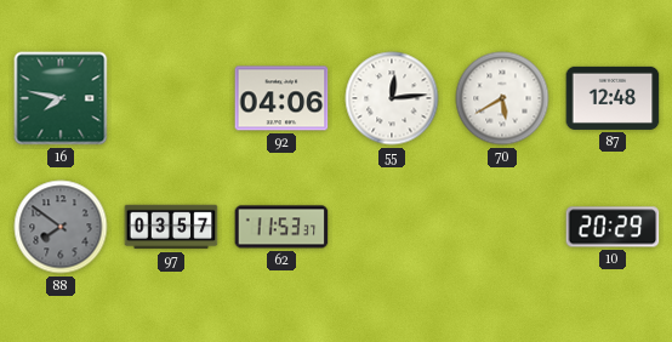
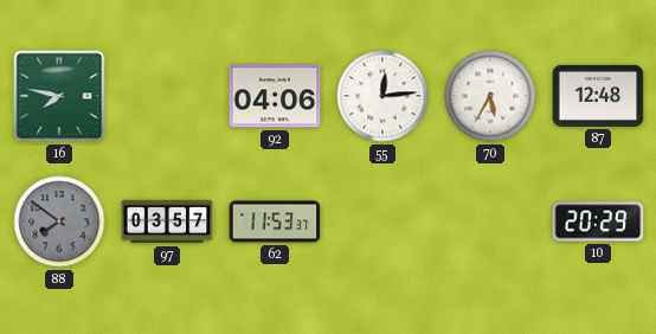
70: 5:40 -> 5:35
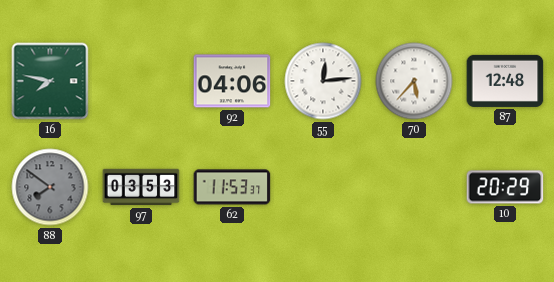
70: 5:35 -> 5:37
97: 03:57 -> 03:53
